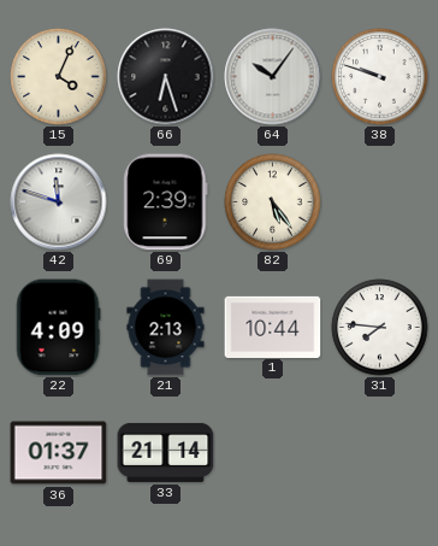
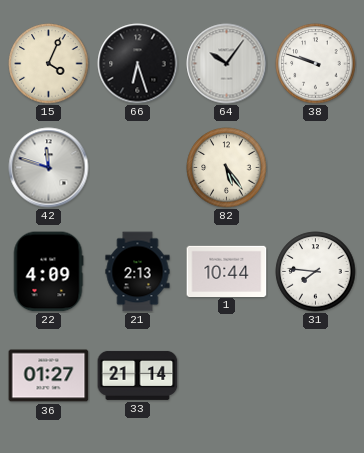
69: 2:39 -> none
36: 01:37 -> 01:27
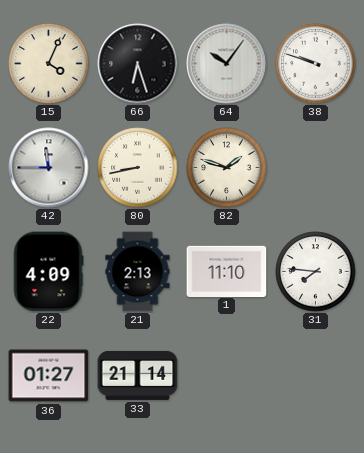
42: 11:48 -> 11:45
80: none -> 8:43
82: 5:24 -> 1:48
1: 10:44 -> 11:10
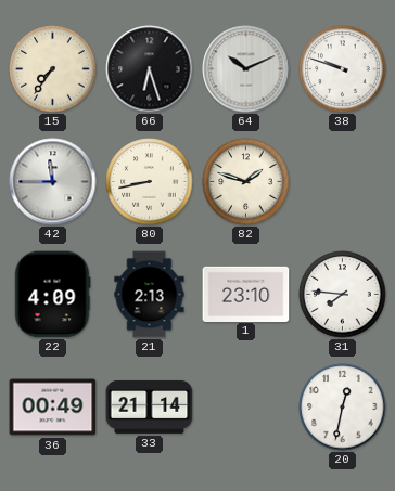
15: 4:04 -> 7:36
64: 10:06 -> 10:11
1: 11:10 -> 23:10
36: 01:27 -> 00:49
20: none -> 12:32
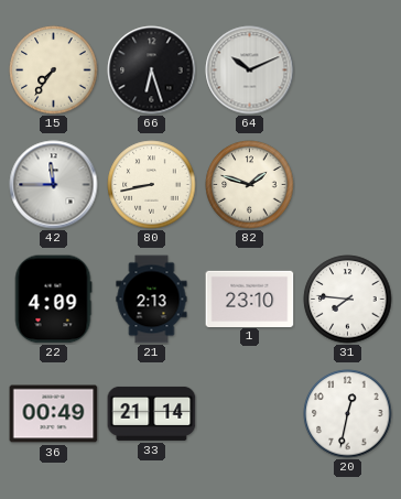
38: 9:48 -> none
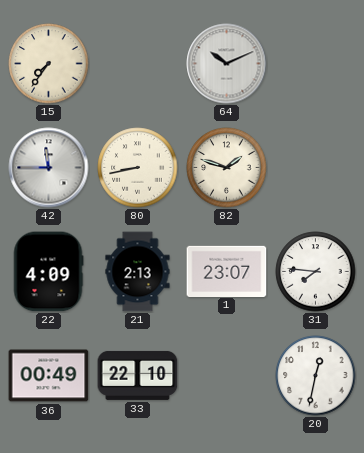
66: 6:27 -> none
1: 23:10 -> 23:07
33: 21:14 -> 22:10
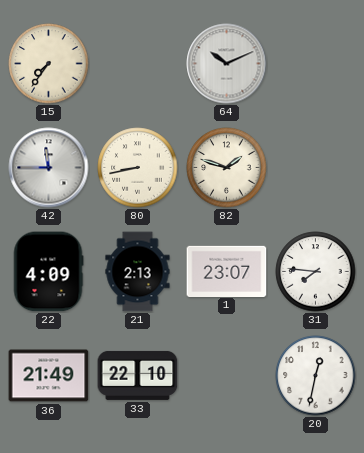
36: 00:49 -> 21:49
